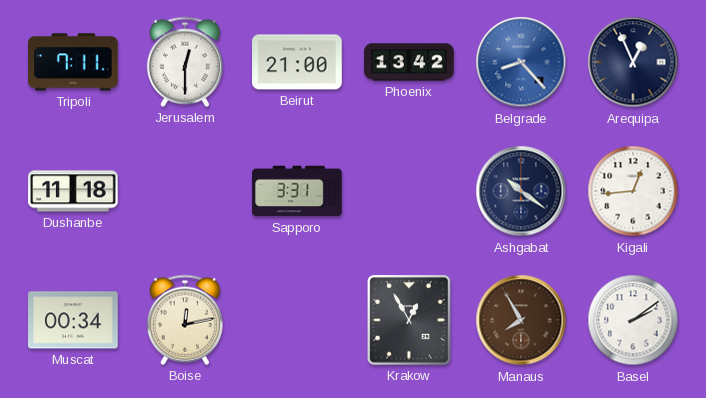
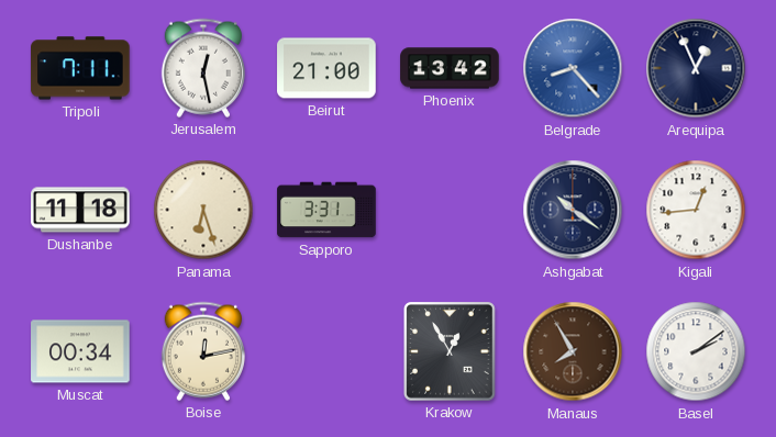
Jerusalem: 12:30 -> 12:28
Panama: none -> 6:27
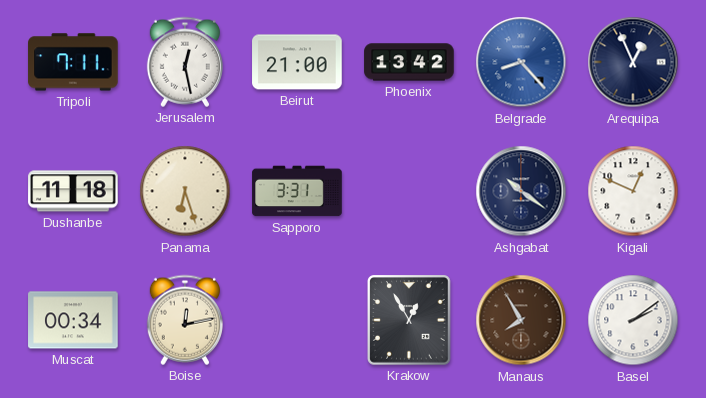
Kigali: 12:44 -> 12:49
